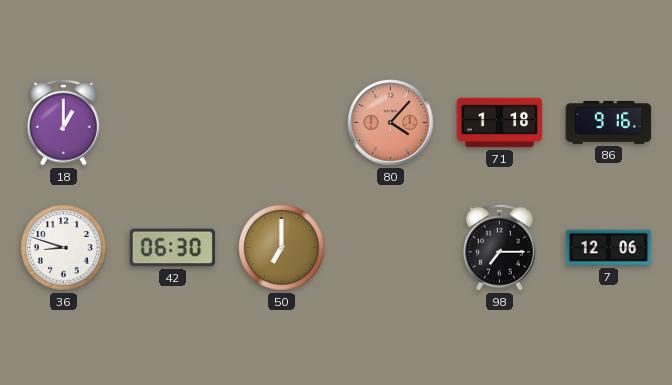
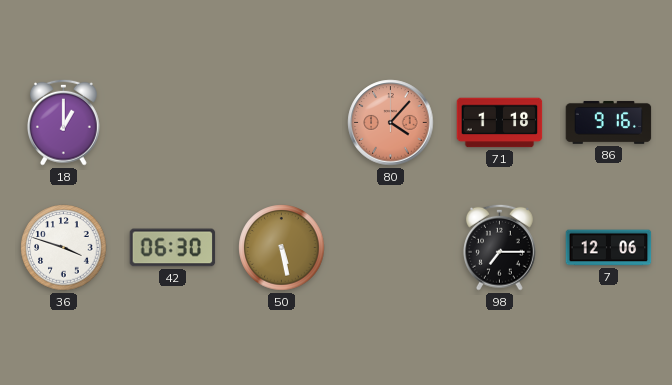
36: 8:48 -> 3:48
50: 7:00 -> 5:28
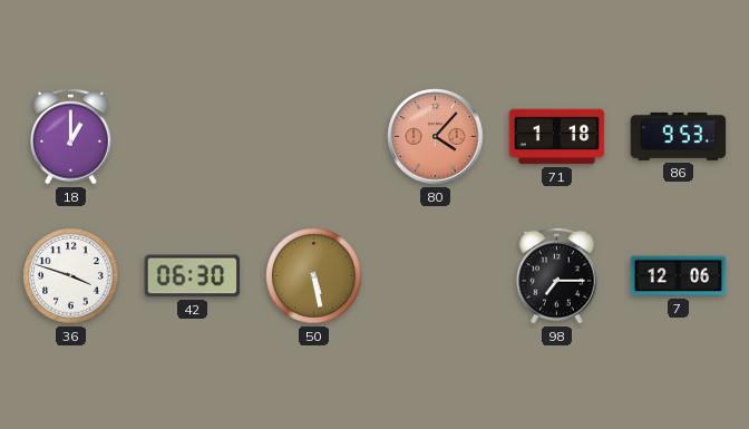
86: 9:16 -> 9:53
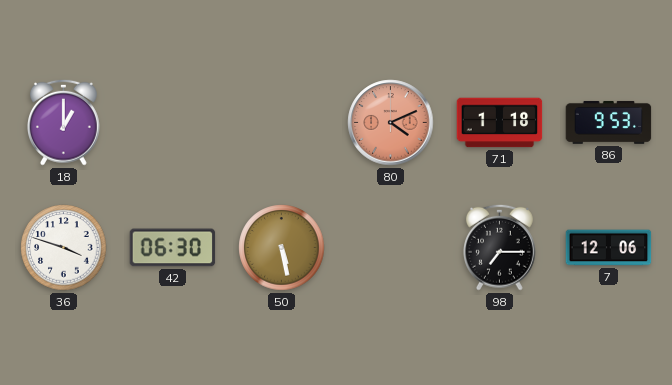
80: 4:07 -> 4:11
